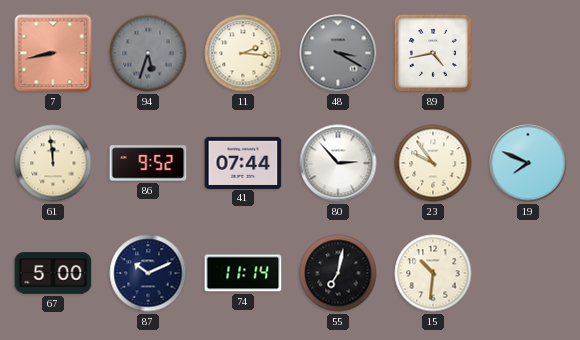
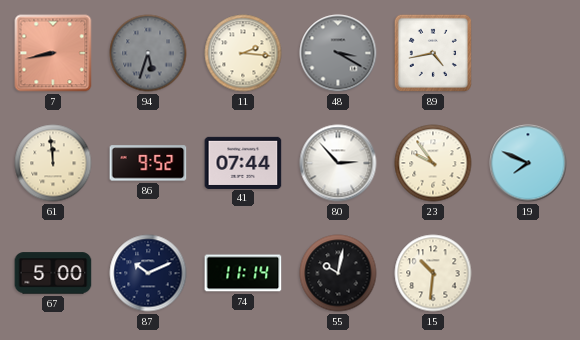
55: 7:02 -> 10:02
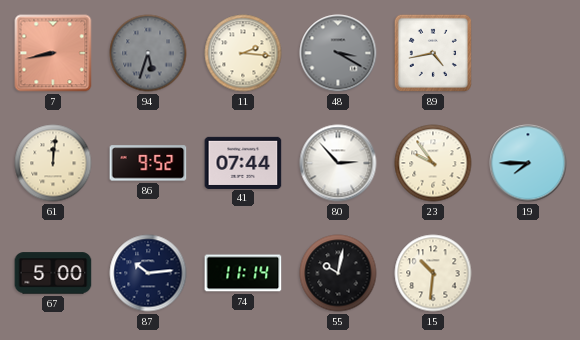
61: 11:59 -> 12:01
19: 7:49 -> 7:45
87: 10:11 -> 10:14
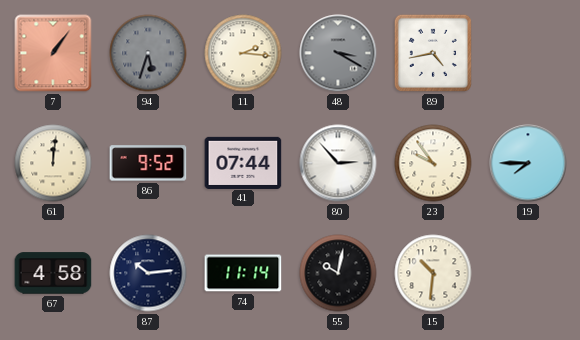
7: 8:43 -> 1:06
67: 5:00 -> 4:58
